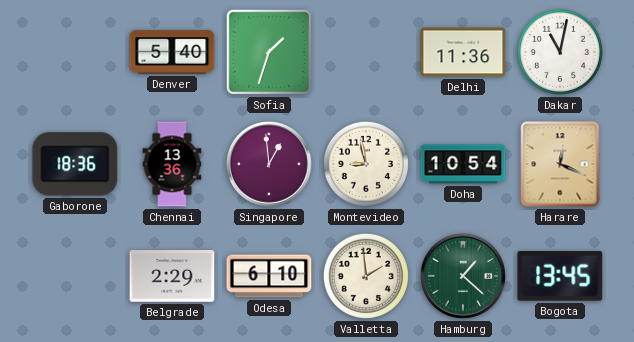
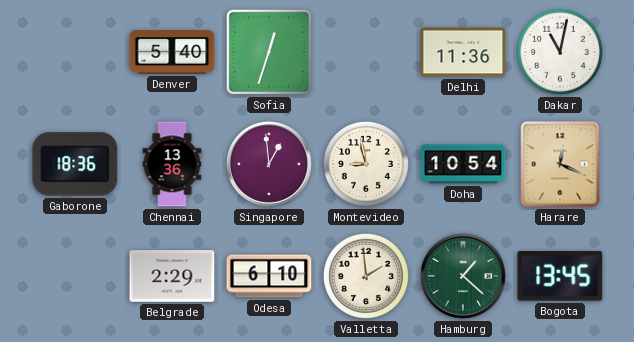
Sofia: 1:33 -> 12:33
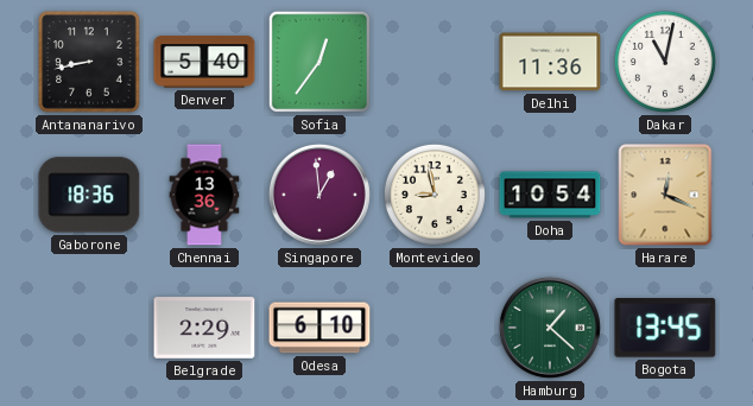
Antananarivo: none -> 8:43
Sofia: 12:33 -> 12:36
Valletta: 1:59 -> none
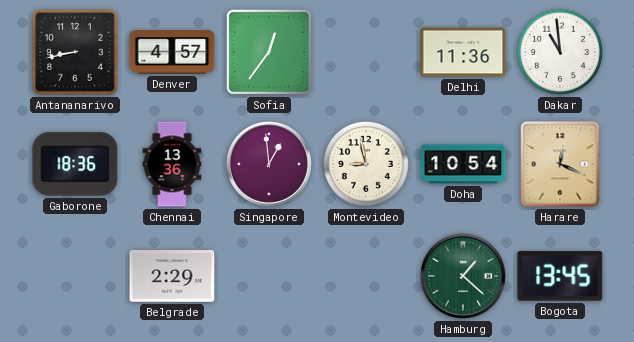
Denver: 5:40 -> 4:57
Dakar: 11:02 -> 10:59
Odesa: 6:10 -> none
